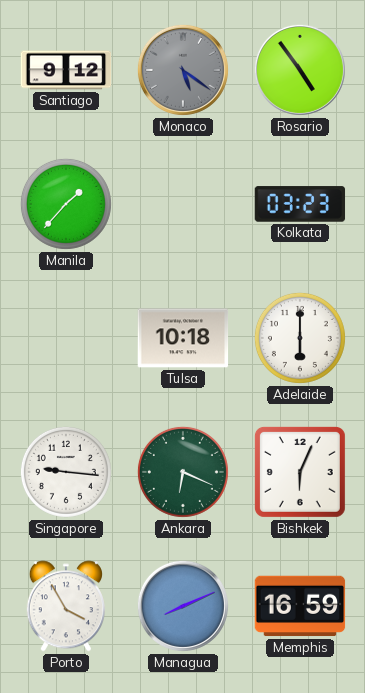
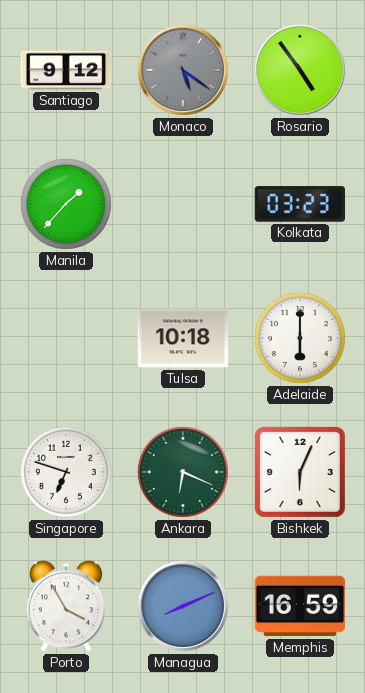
Singapore: 9:16 -> 6:48
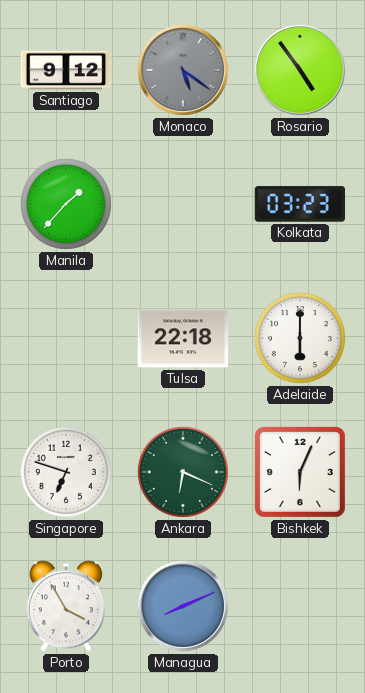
Tulsa: 10:18 -> 22:18
Memphis: 16:59 -> none
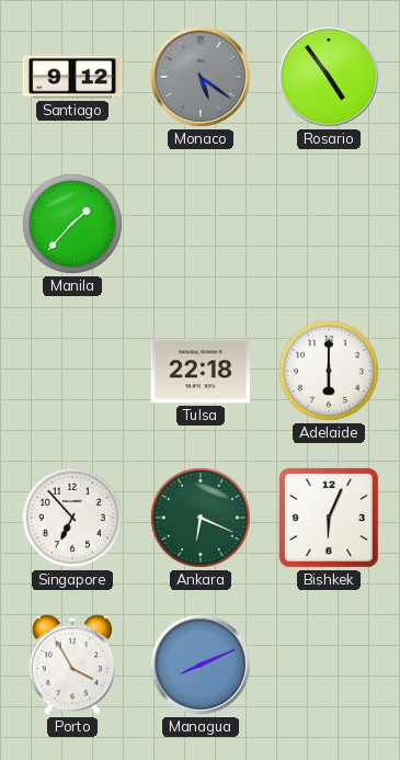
Kolkata: 03:23 -> none
Singapore: 6:48 -> 6:53
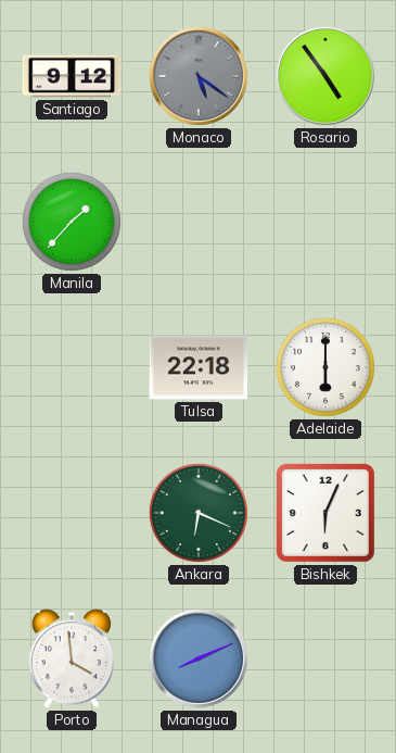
Singapore: 6:53 -> none
Porto: 3:55 -> 3:59
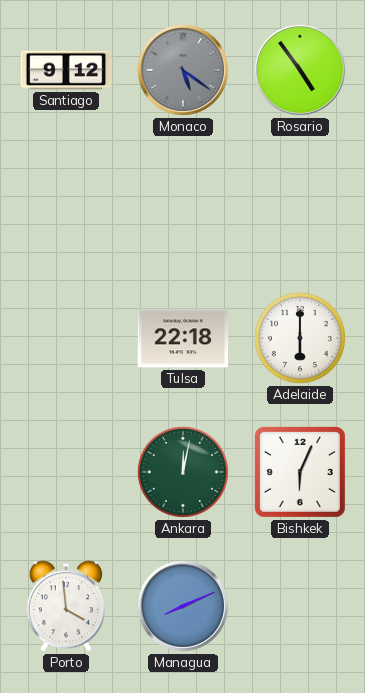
Manila: 1:37 -> none
Ankara: 6:19 -> 12:02
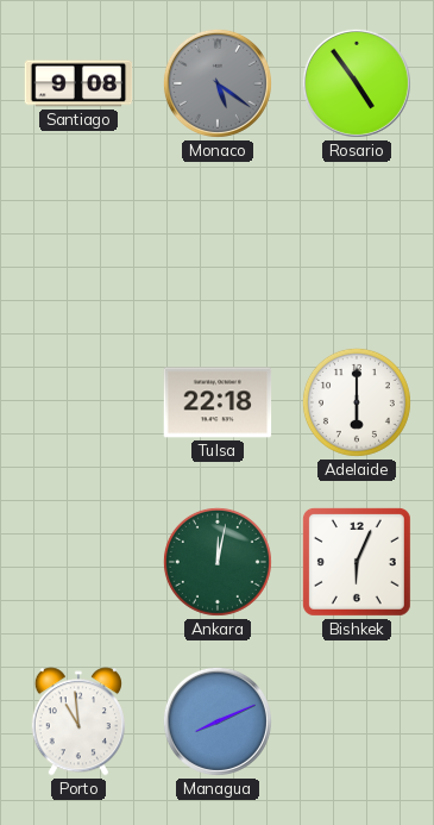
Santiago: 9:12 -> 9:08
Porto: 3:59 -> 10:59
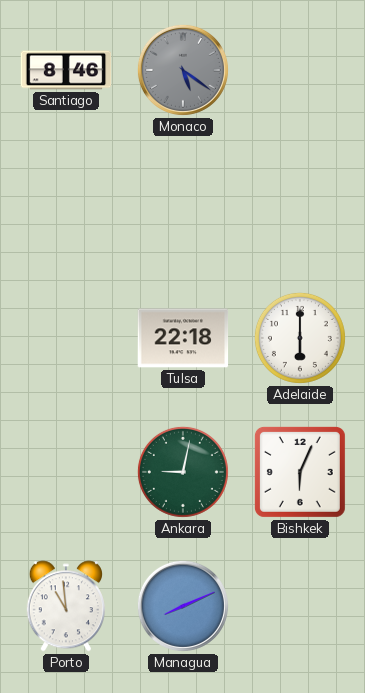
Santiago: 9:08 -> 8:46
Rosario: 4:54 -> none
Ankara: 12:02 -> 9:02
